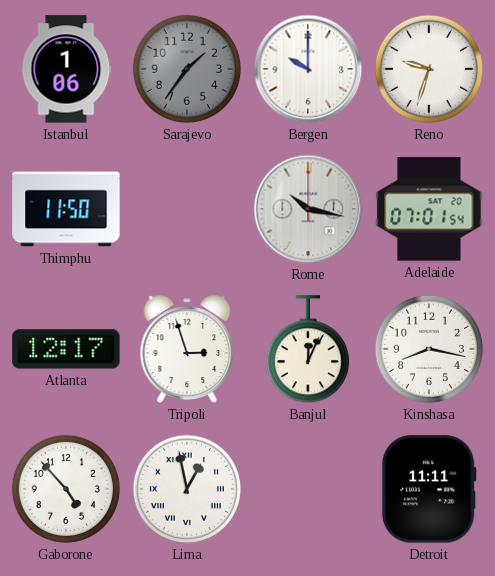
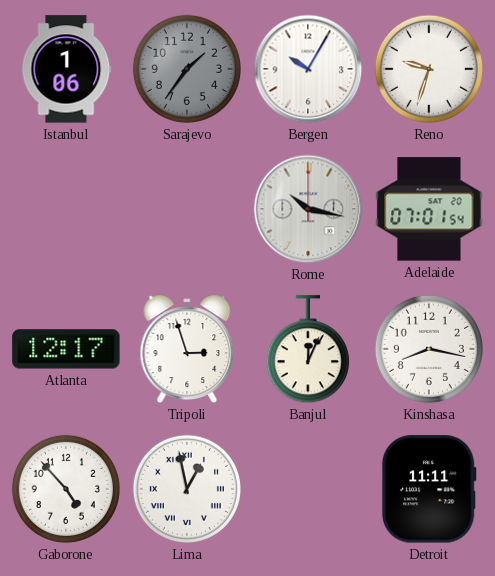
Bergen: 10:00 -> 10:05
Thimphu: 11:50 -> none
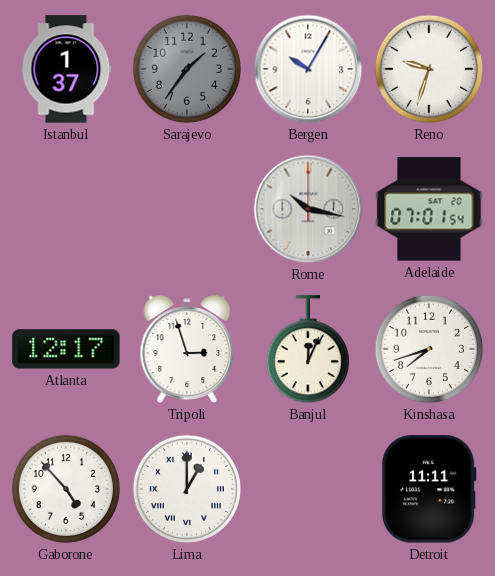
Istanbul: 1:06 -> 1:37
Kinshasa: 8:17 -> 7:42
Lima: 12:58 -> 1:00
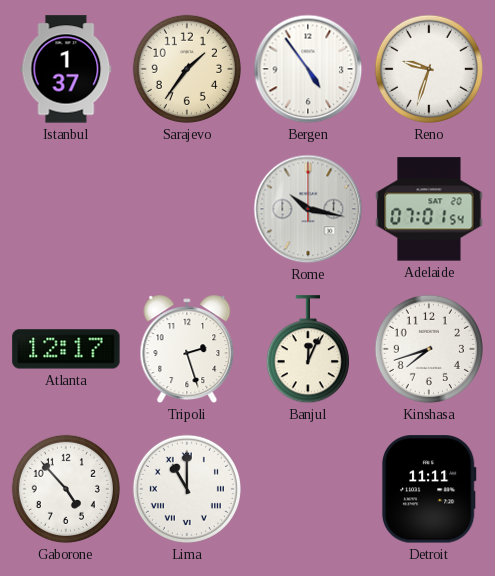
Sarajevo dial: grey -> cream
Bergen: 10:05 -> 4:54
Tripoli: 2:57 -> 2:27
Lima: 1:00 -> 11:00
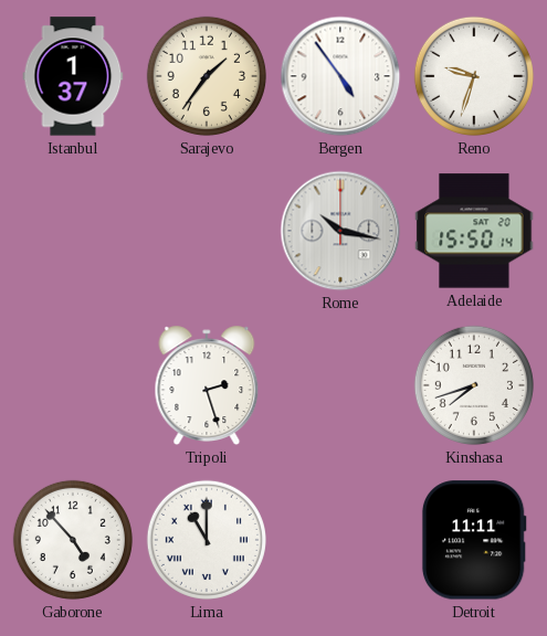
Adelaide: 07:01 -> 15:50
Atlanta: 12:17 -> none
Banjul: 12:04 -> none
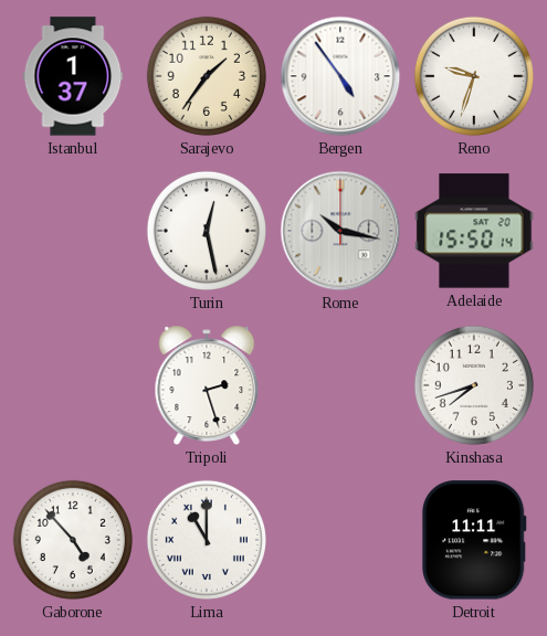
Turin: none -> 12:28
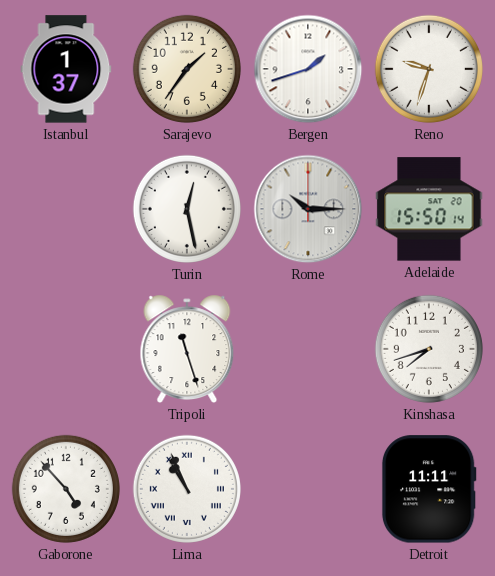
Bergen: 4:54 -> 1:42
Rome: 10:17 -> 10:15
Tripoli: 2:27 -> 11:27
Lima: 11:00 -> 10:56
